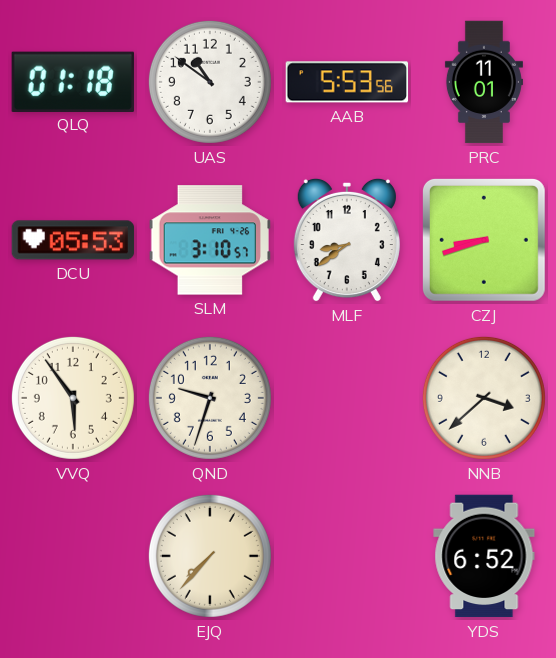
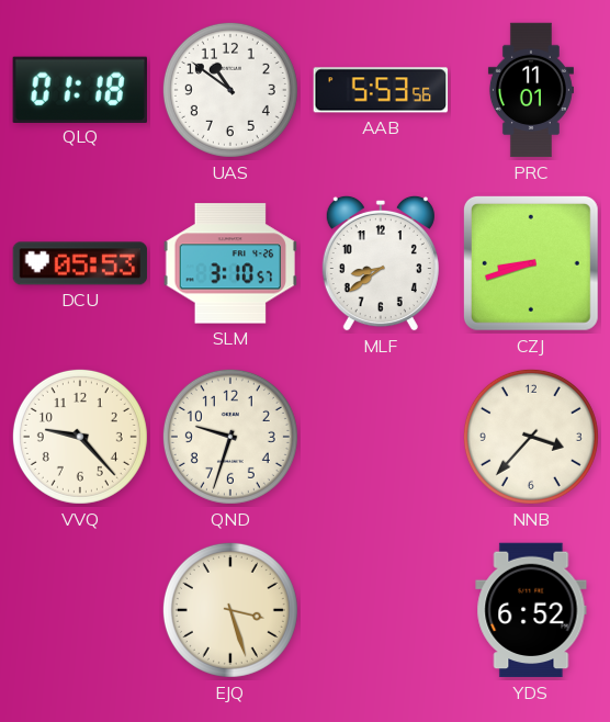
VVQ: 5:54 -> 9:23
NNB: 3:38 -> 3:37
EJQ: 7:37 -> 3:27
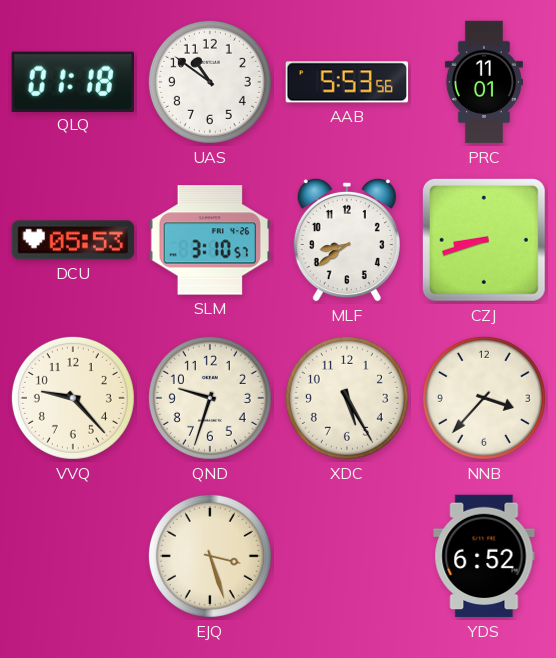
XDC: none -> 5:25
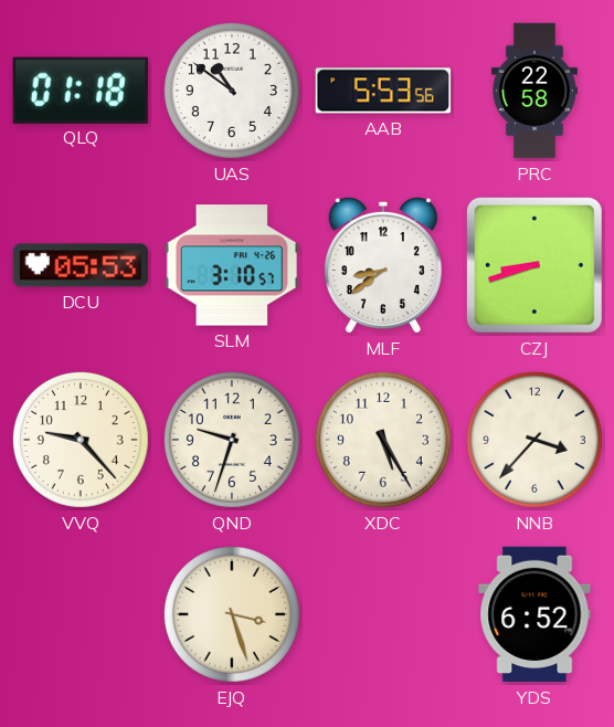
PRC: 11:01 -> 22:58
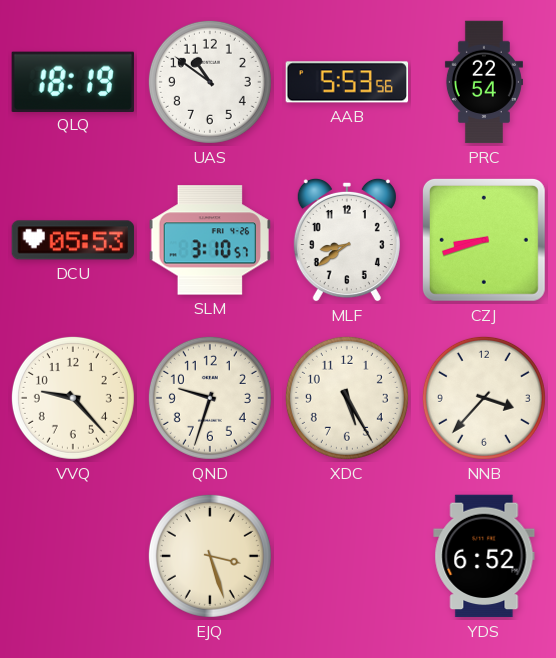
QLQ: 01:18 -> 18:19
PRC: 22:58 -> 22:54
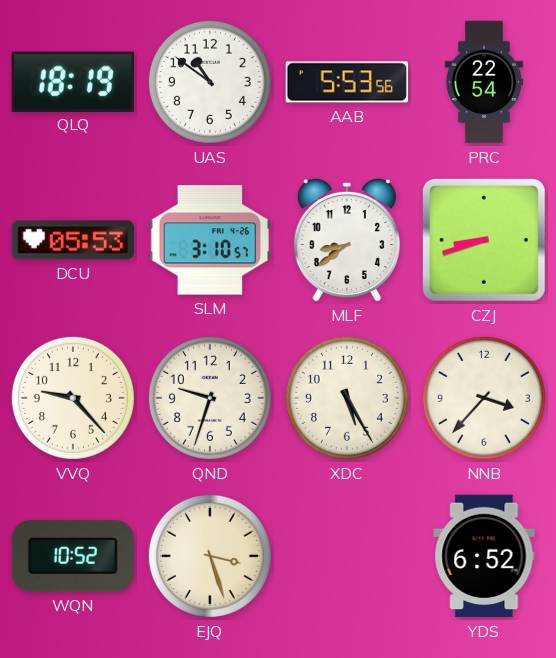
WQN: none -> 10:52
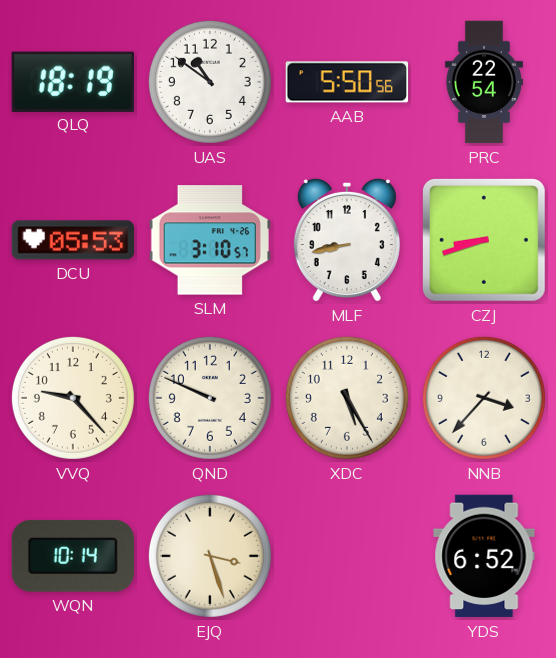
AAB: 5:53 -> 5:50
MLF: 8:39 -> 8:43
QND: 9:33 -> 9:49
WQN: 10:52 -> 10:14
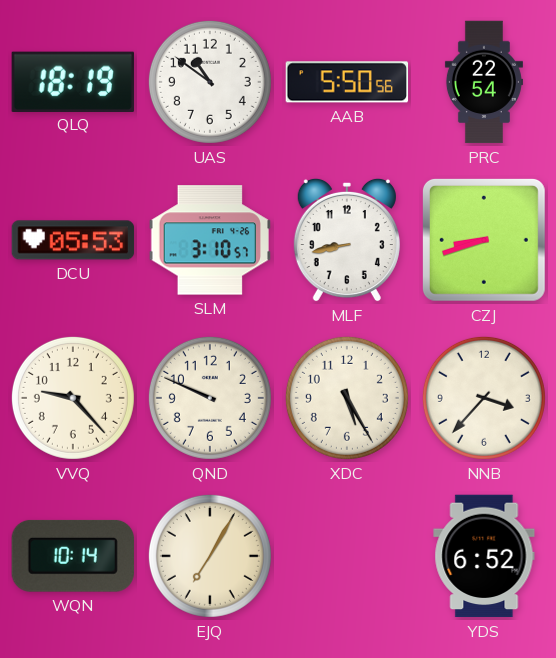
EJQ: 3:27 -> 7:05
